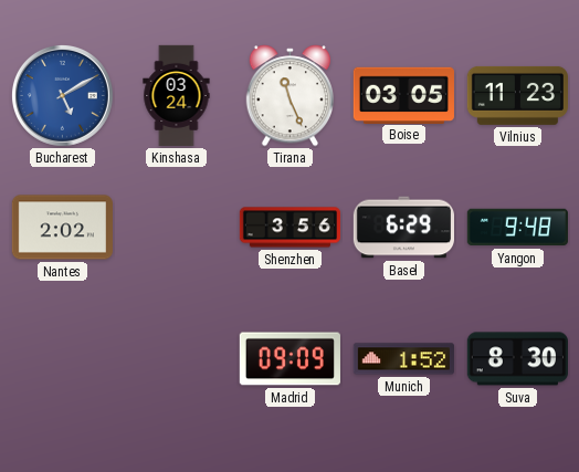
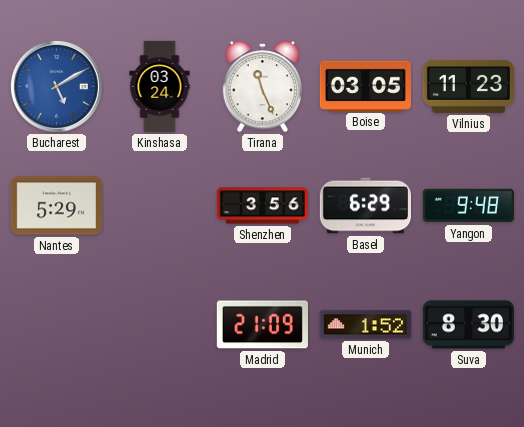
Nantes: 2:02 -> 5:29
Madrid: 09:09 -> 21:09
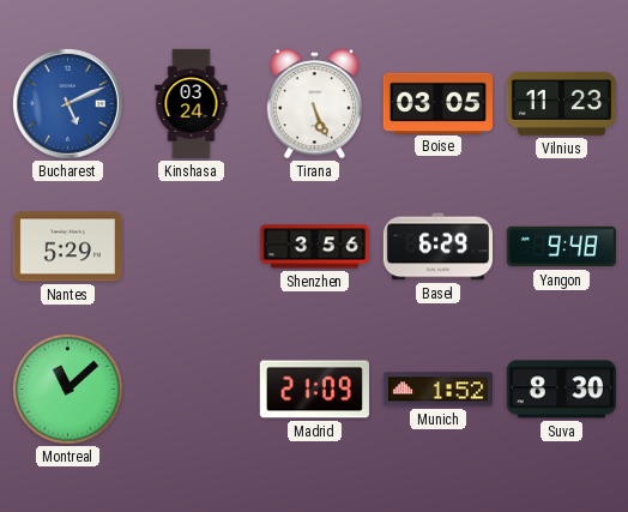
Bucharest: 5:10 -> 5:11
Tirana: 11:26 -> 5:26
Montreal: none -> 11:08
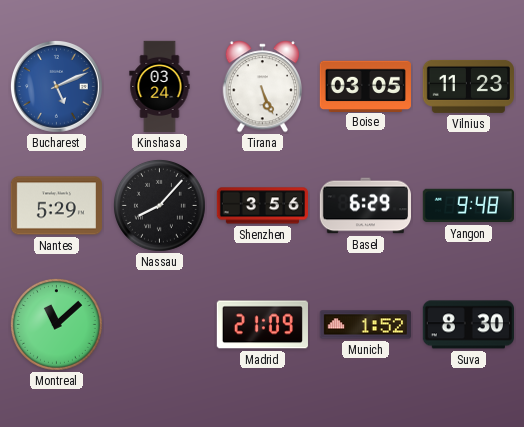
Nassau: none -> 8:07
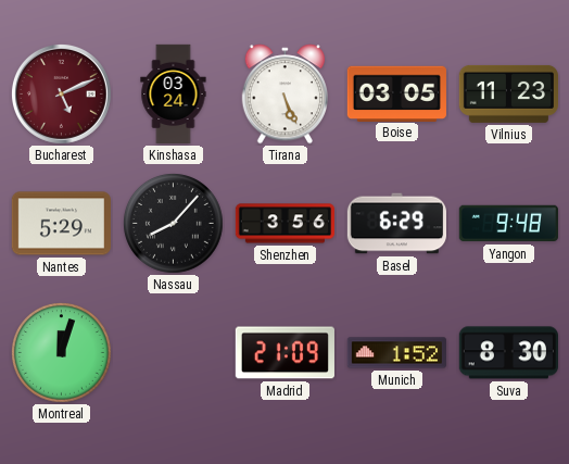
Bucharest dial: blue -> burgundy
Montreal: 11:08 -> 12:03
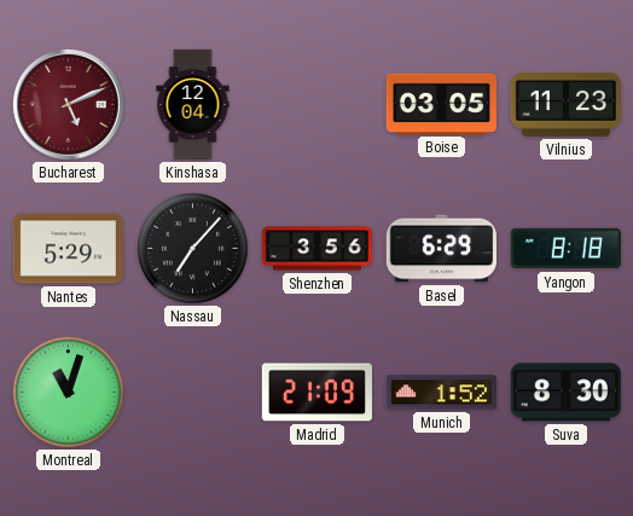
Kinshasa: 03:24 -> 12:04
Tirana: 5:26 -> none
Nassau: 8:07 -> 7:07
Yangon: 9:48 -> 8:18
Montreal: 12:03 -> 11:03
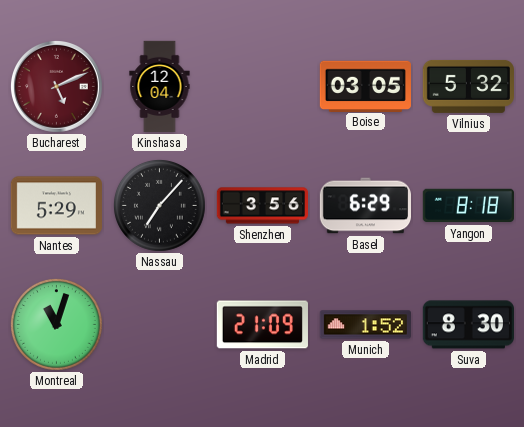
Vilnius: 11:23 -> 5:32
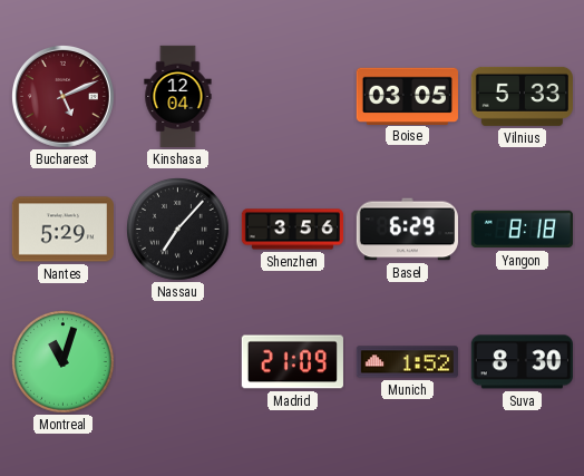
Vilnius: 5:32 -> 5:33
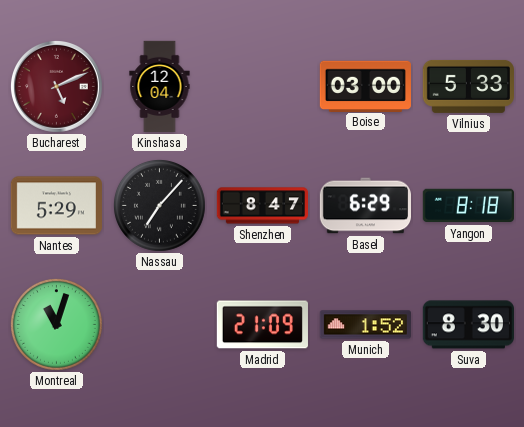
Boise: 03:05 -> 03:00
Shenzhen: 3:56 -> 8:47
